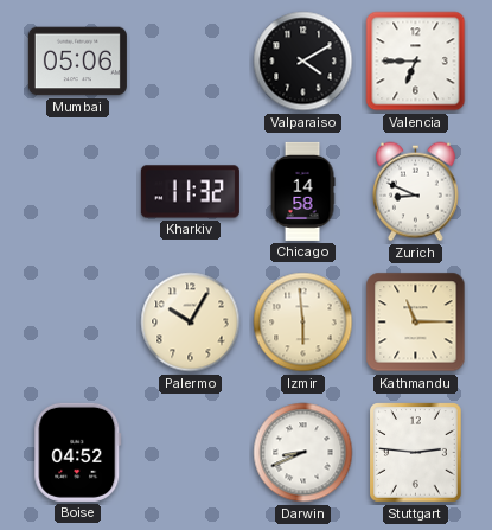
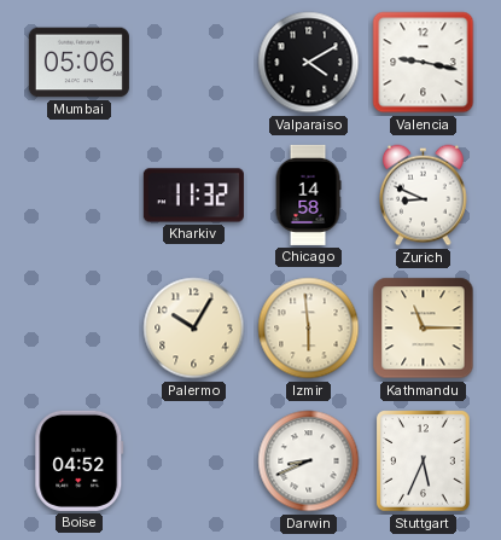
Valencia: 6:45 -> 9:17
Stuttgart: 2:46 -> 5:34
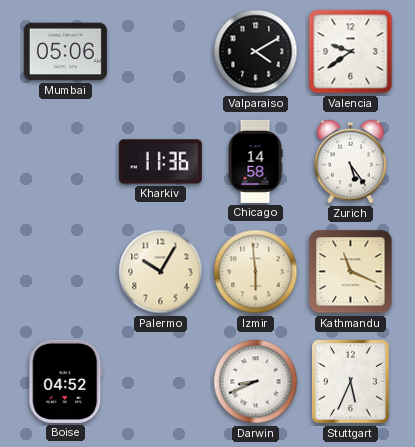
Valencia: 9:17 -> 9:39
Kharkiv: 11:32 -> 11:36
Zurich: 8:49 -> 5:24
Kathmandu: 11:15 -> 11:19
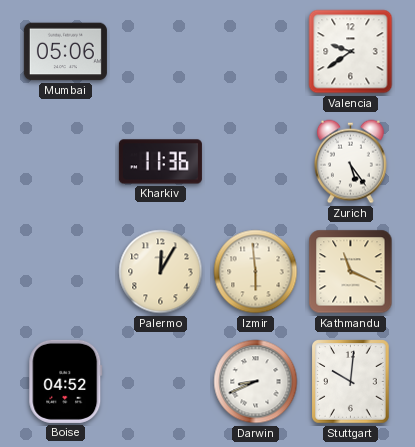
Valparaiso: 4:10 -> none
Chicago: 14:58 -> none
Palermo: 10:05 -> 12:05
Stuttgart: 5:34 -> 10:01
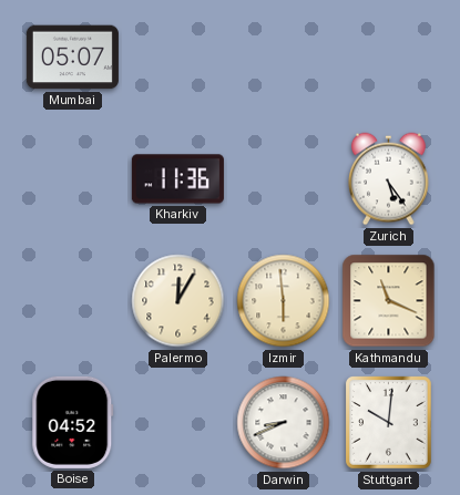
Mumbai: 05:06 -> 05:07
Valencia: 9:39 -> none
